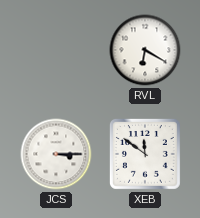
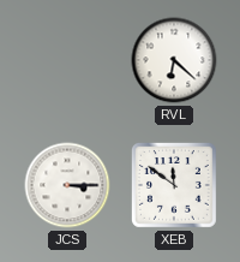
RVL: 6:20 -> 6:22
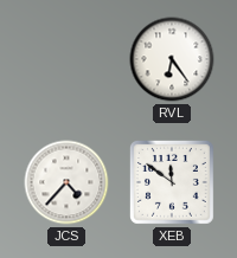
RVL: 6:22 -> 6:24
JCS: 3:15 -> 4:37
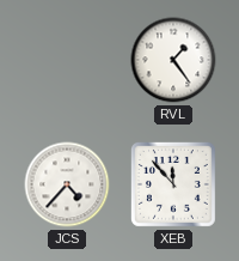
RVL: 6:24 -> 1:24
XEB: 11:51 -> 11:53
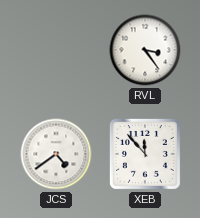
RVL: 1:24 -> 3:24
JCS: 4:37 -> 4:39
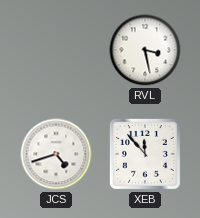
RVL: 3:24 -> 3:28
JCS: 4:39 -> 4:42
